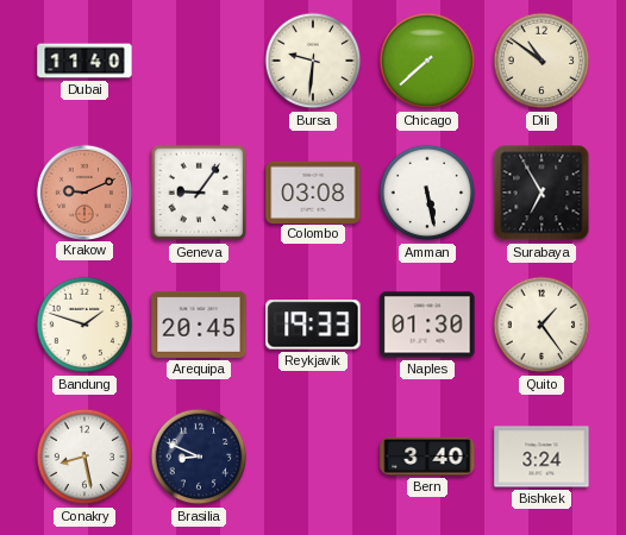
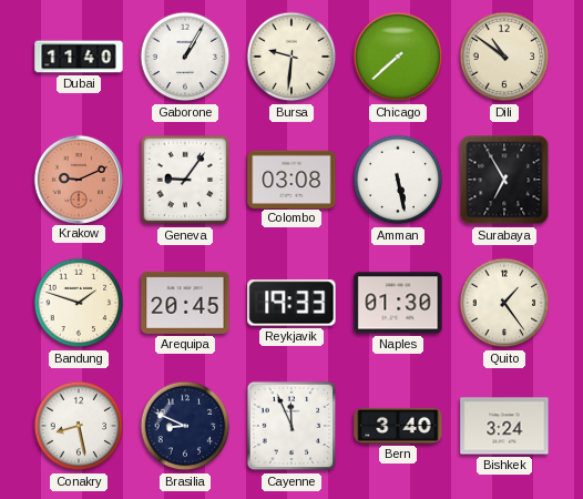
Gaborone: none -> 1:05
Cayenne: none -> 11:56
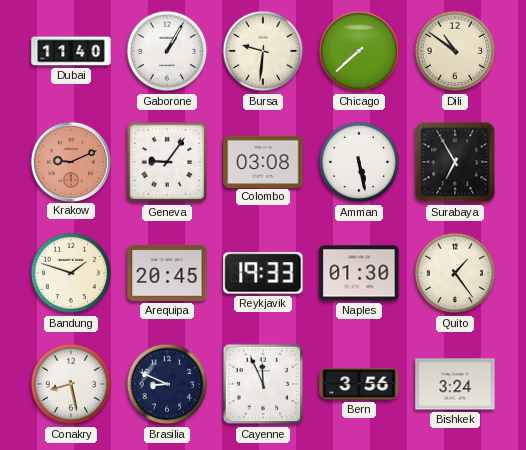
Bern: 3:40 -> 3:56
